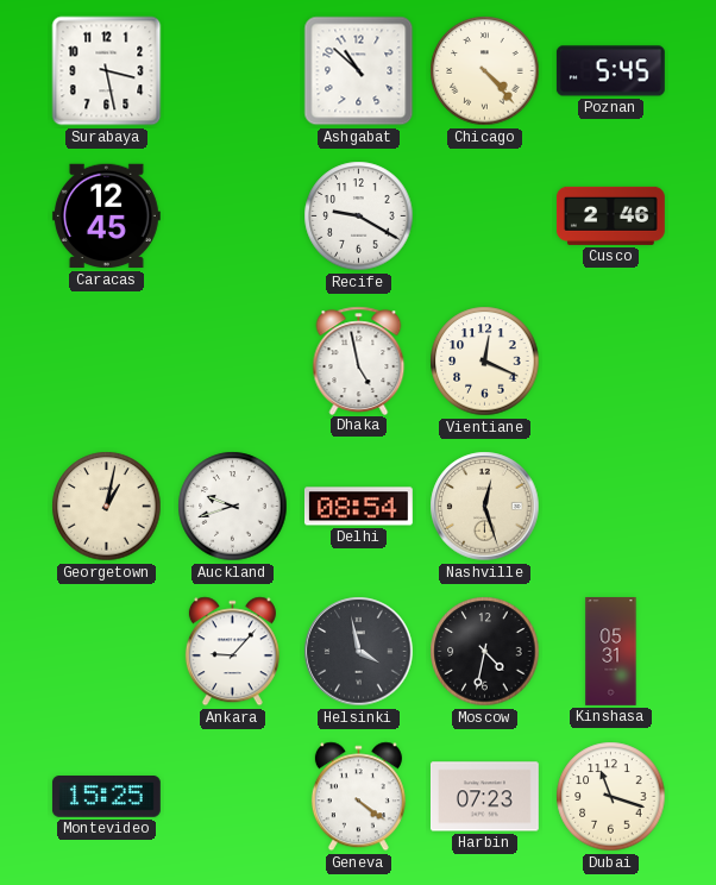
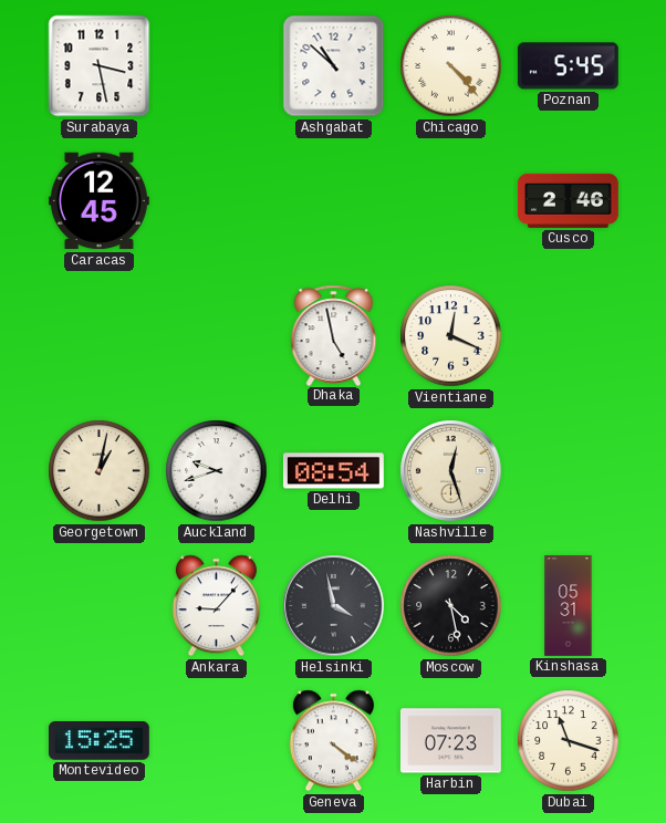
Recife: 9:20 -> none
Moscow: 4:32 -> 4:28
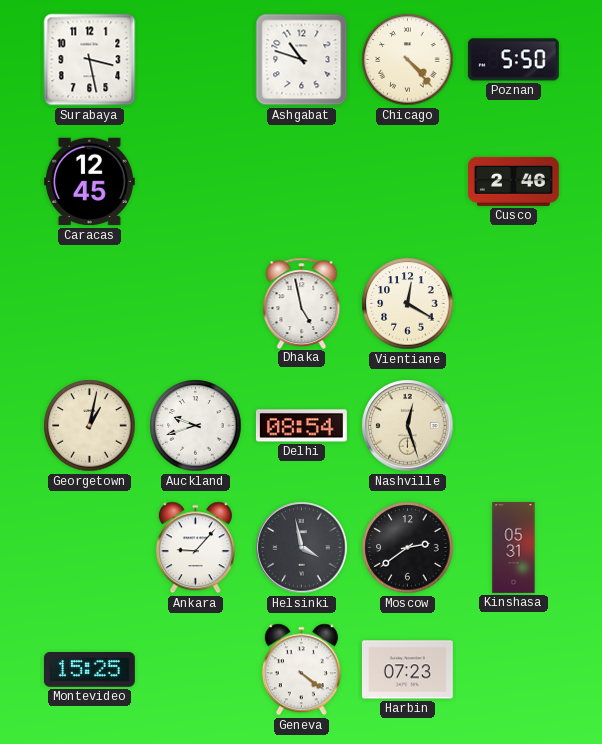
Ashgabat: 10:52 -> 10:48
Poznan: 5:45 -> 5:50
Vientiane: 12:19 -> 12:20
Moscow: 4:28 -> 2:39
Dubai: 11:18 -> none
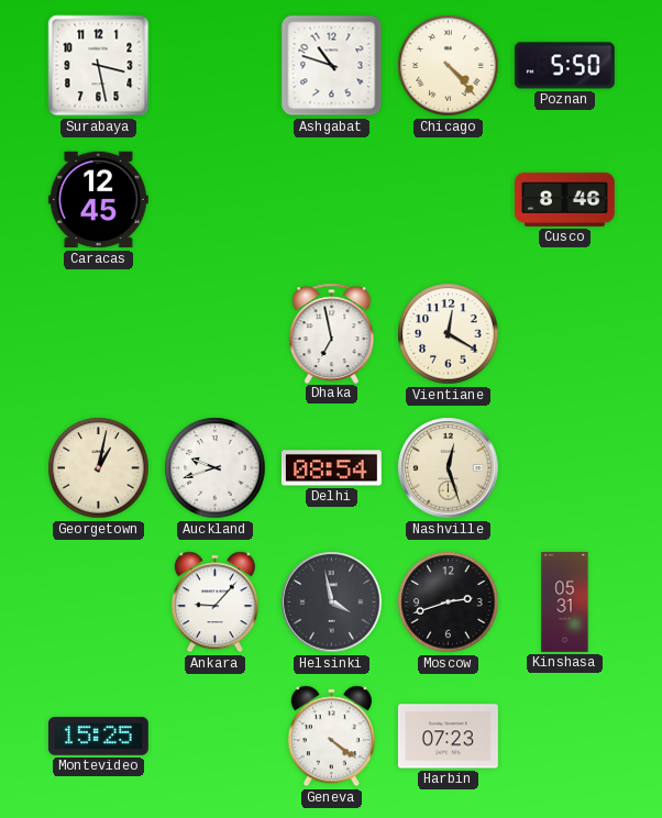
Cusco: 2:46 -> 8:46
Dhaka: 4:58 -> 6:58
Moscow: 2:39 -> 2:42
